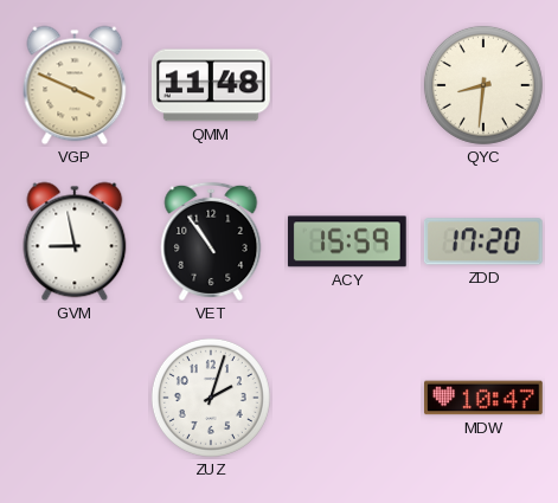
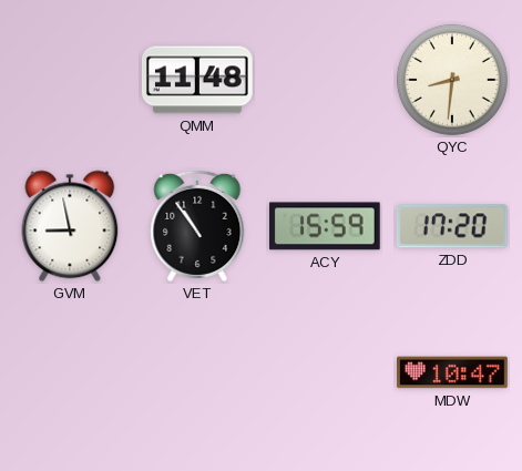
VGP: 3:49 -> none
ZUZ: 2:03 -> none
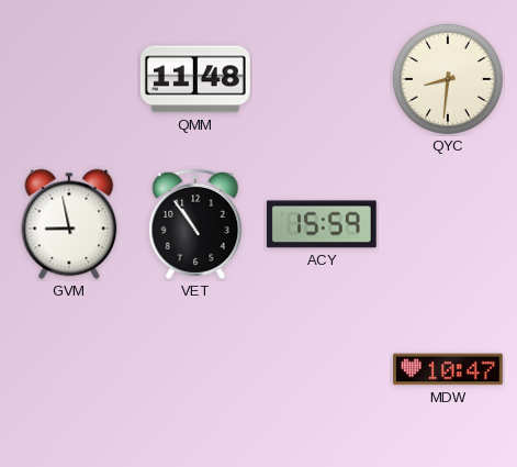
ZDD: 17:20 -> none
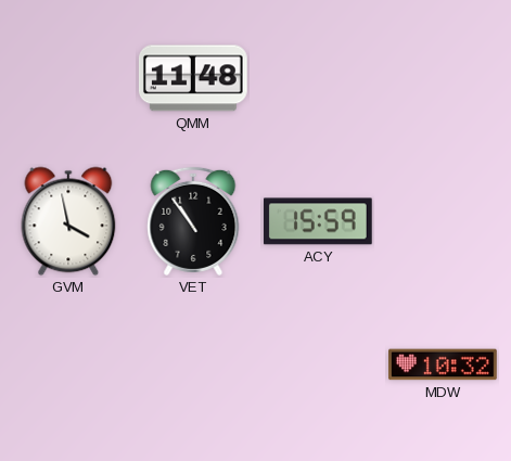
QYC: 8:31 -> none
GVM: 8:58 -> 3:58
MDW: 10:47 -> 10:32
